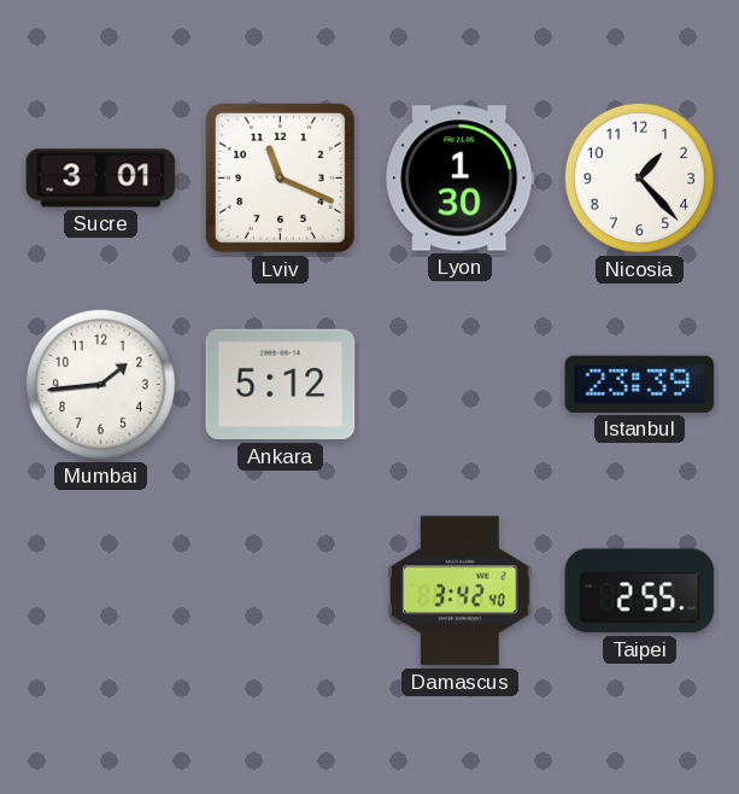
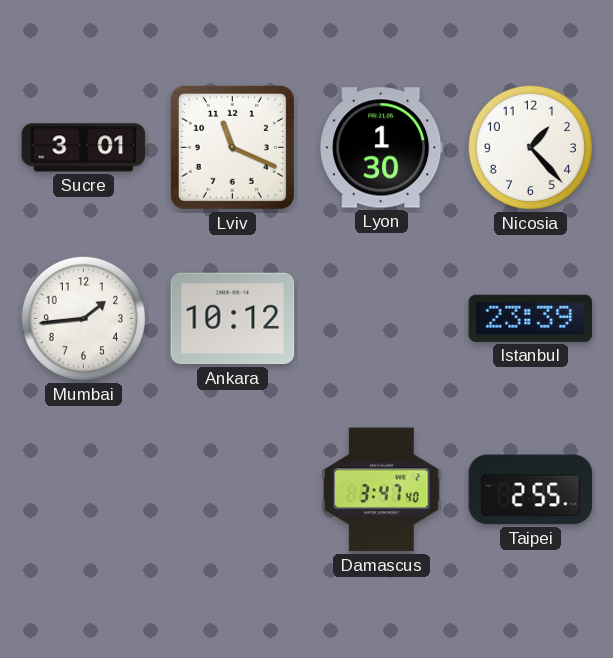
Ankara: 5:12 -> 10:12
Damascus: 3:42 -> 3:47
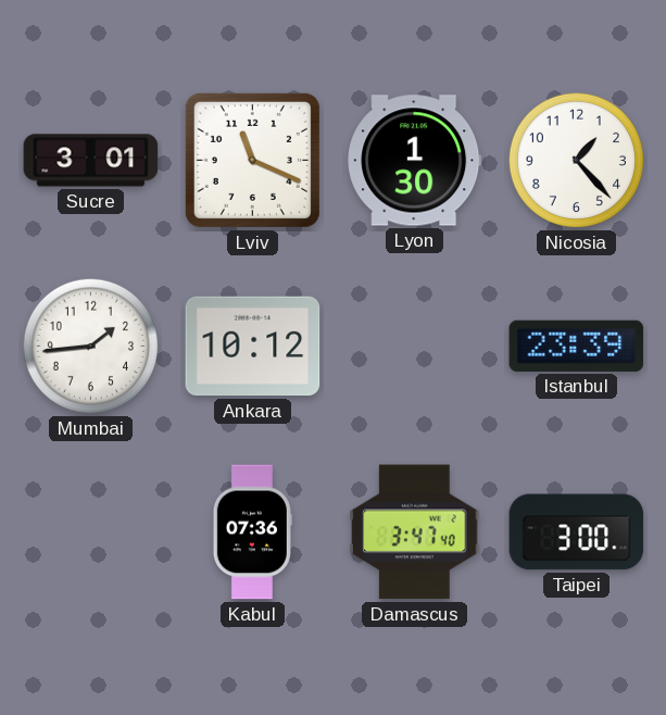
Kabul: none -> 07:36
Taipei: 2:55 -> 3:00
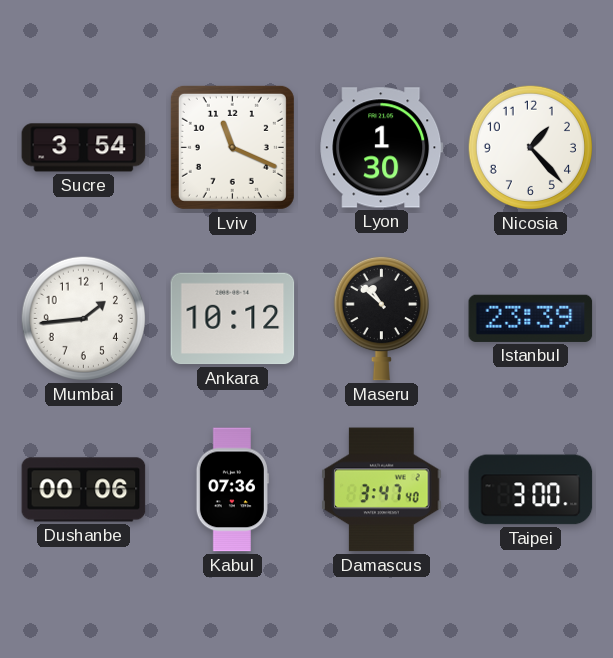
Sucre: 3:01 -> 3:54
Maseru: none -> 10:52
Dushanbe: none -> 00:06
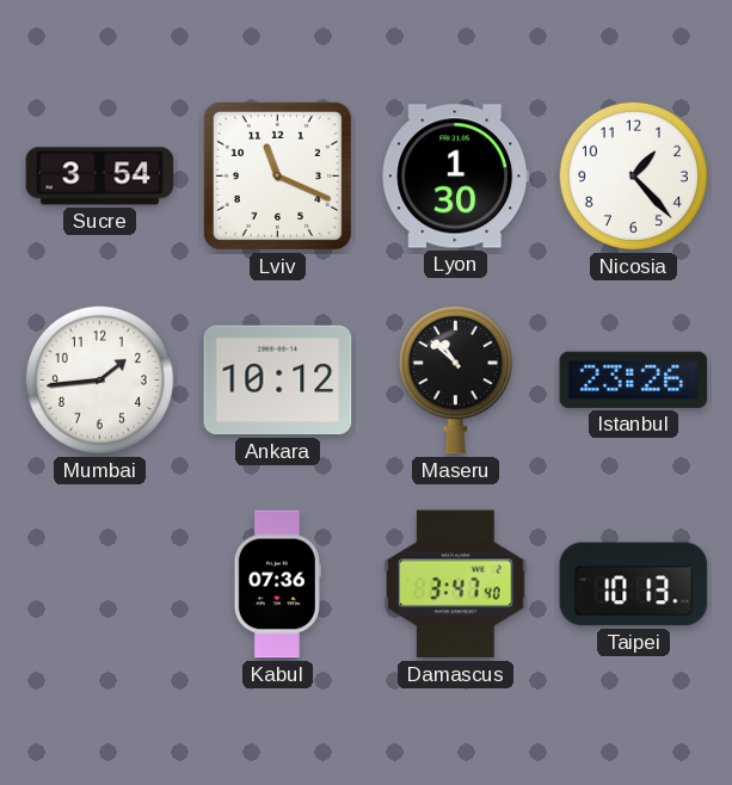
Istanbul: 23:39 -> 23:26
Dushanbe: 00:06 -> none
Taipei: 3:00 -> 10:13
